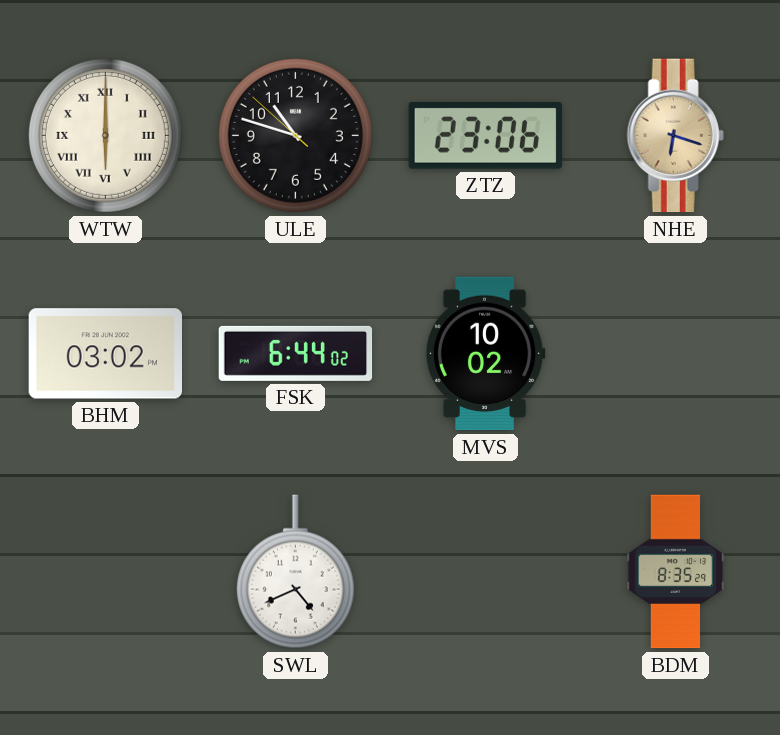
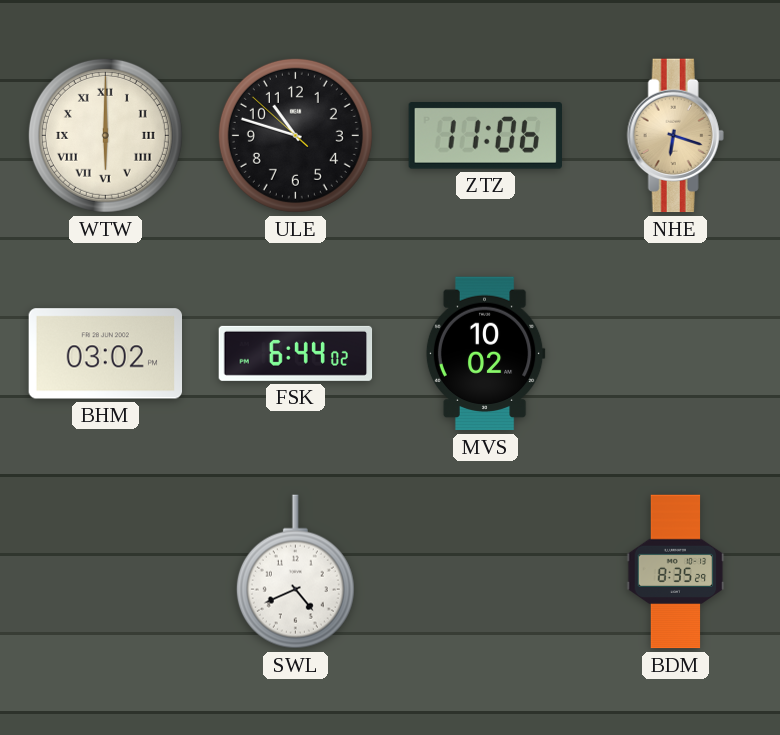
ZTZ: 23:06 -> 11:06
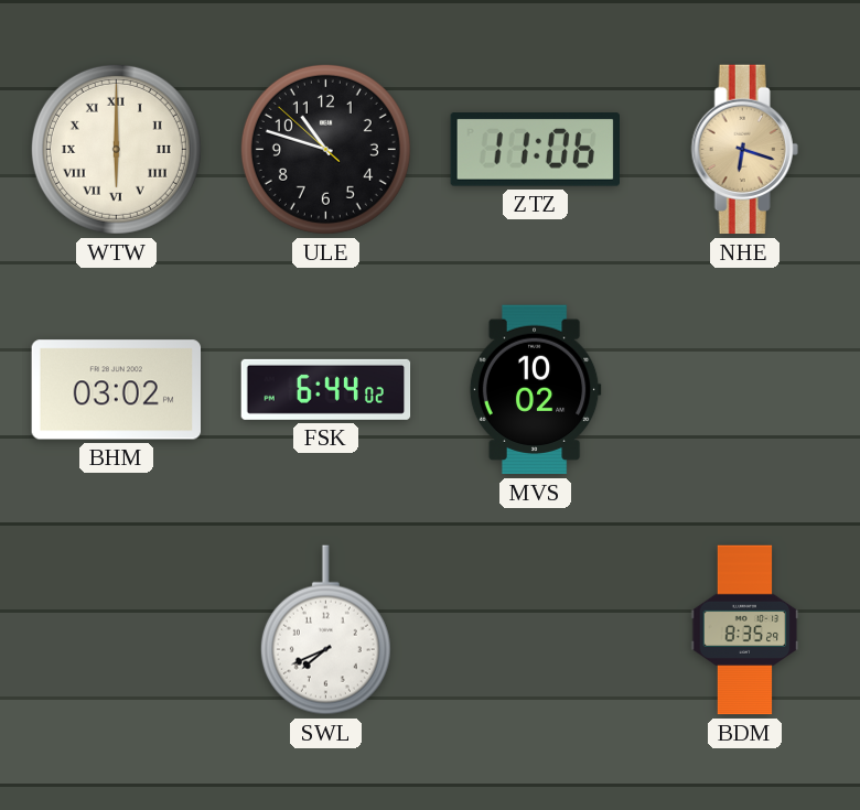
SWL: 4:41 -> 7:41
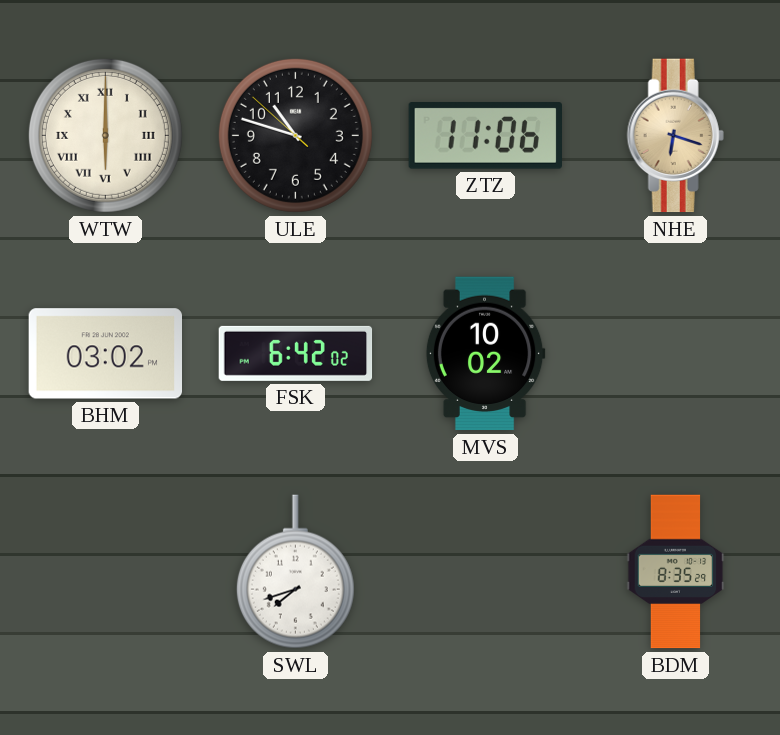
FSK: 6:44 -> 6:42
SWL: 7:41 -> 7:42
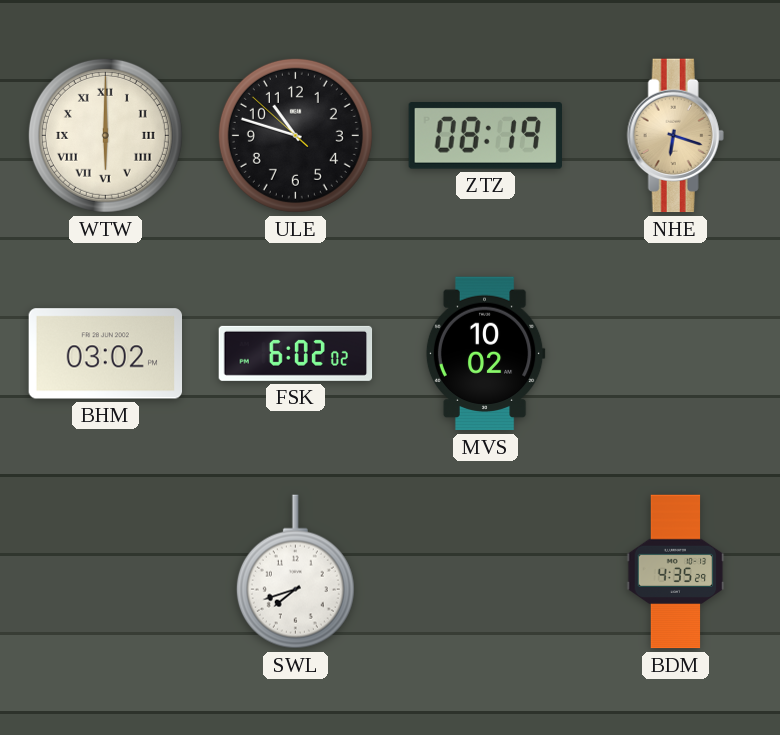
ZTZ: 11:06 -> 08:19
FSK: 6:42 -> 6:02
BDM: 8:35 -> 4:35
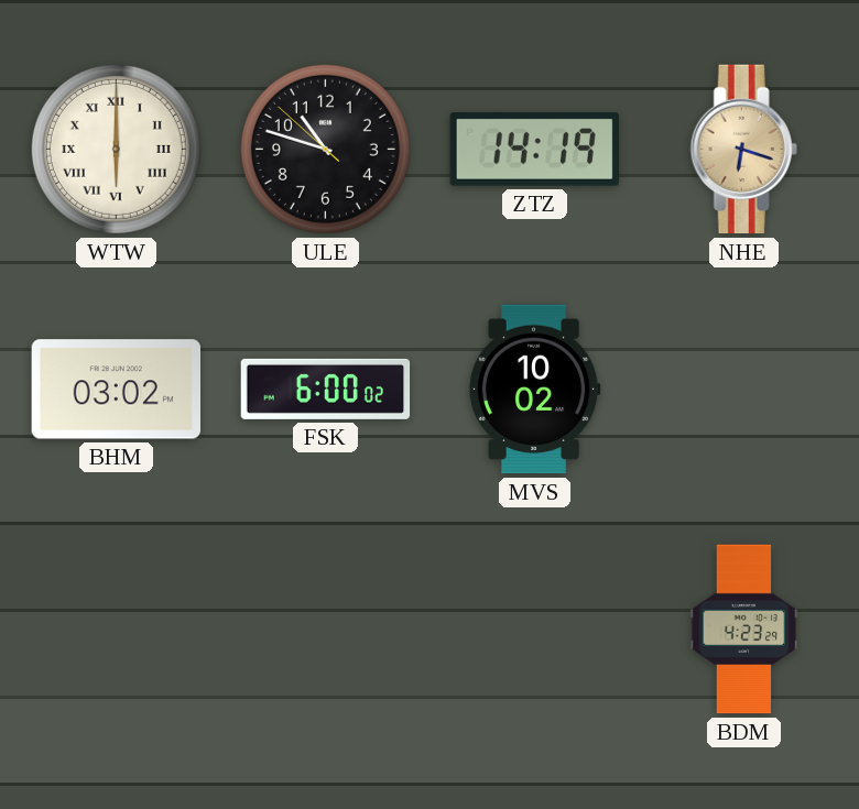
ZTZ: 08:19 -> 14:19
FSK: 6:02 -> 6:00
SWL: 7:42 -> none
BDM: 4:35 -> 4:23
